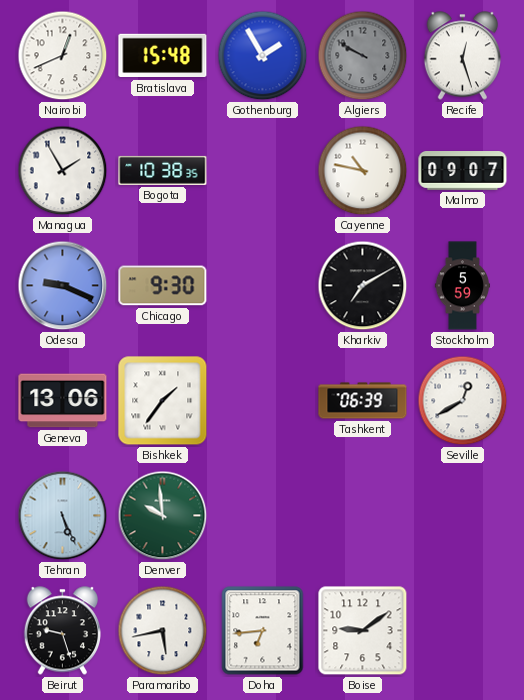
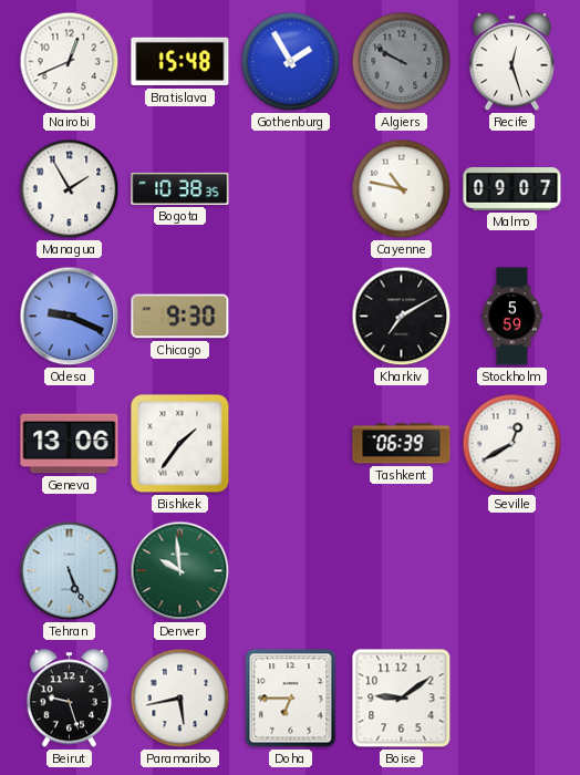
Doha: 6:44 -> 6:45
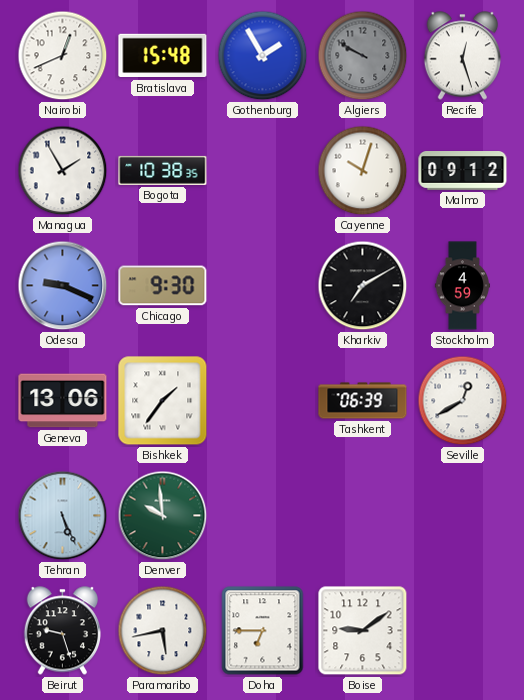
Cayenne: 10:47 -> 10:03
Malmo: 09:07 -> 09:12
Stockholm: 5:59 -> 4:59
